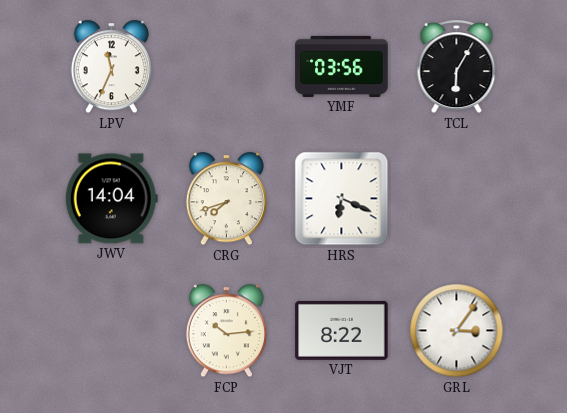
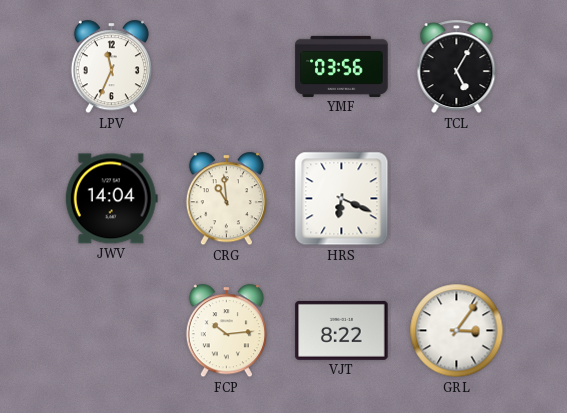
TCL: 6:05 -> 5:05
CRG: 7:42 -> 10:59
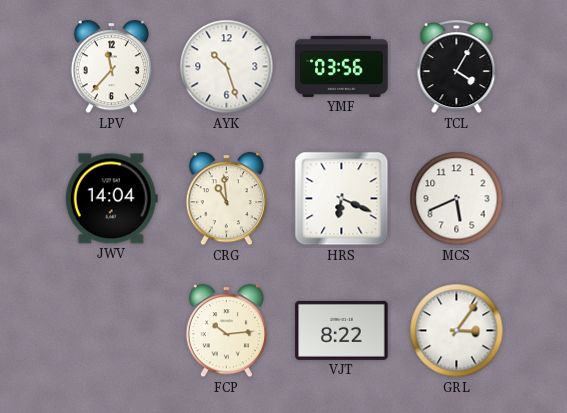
LPV: 11:34 -> 11:37
AYK: none -> 10:27
TCL: 5:05 -> 4:05
MCS: none -> 5:41
